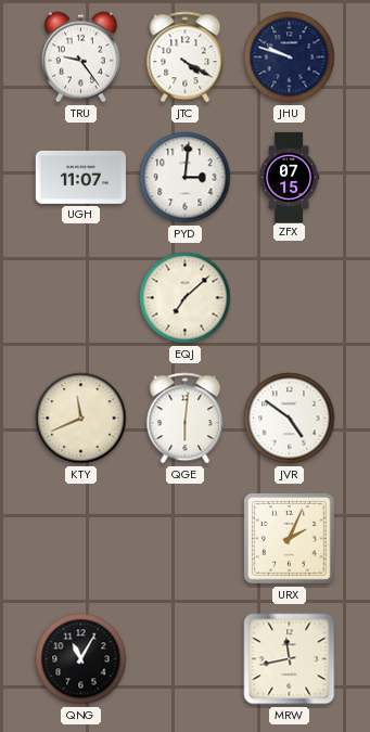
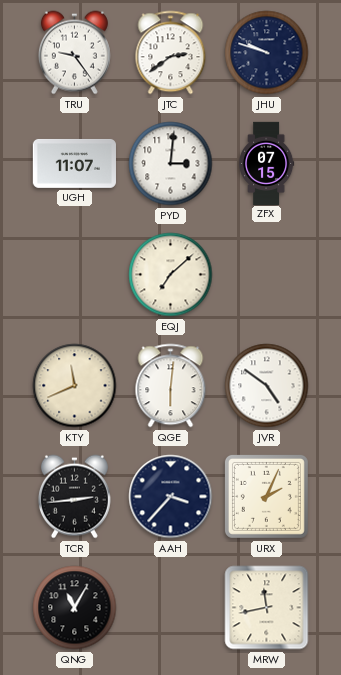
JTC: 4:20 -> 2:39
TCR: none -> 2:44
AAH: none -> 3:37
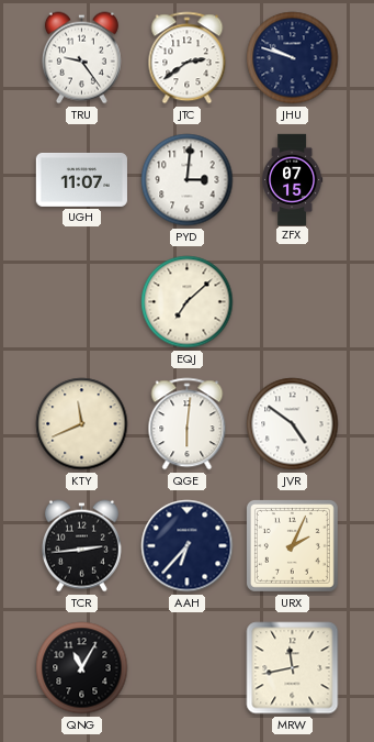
AAH: 3:37 -> 6:37
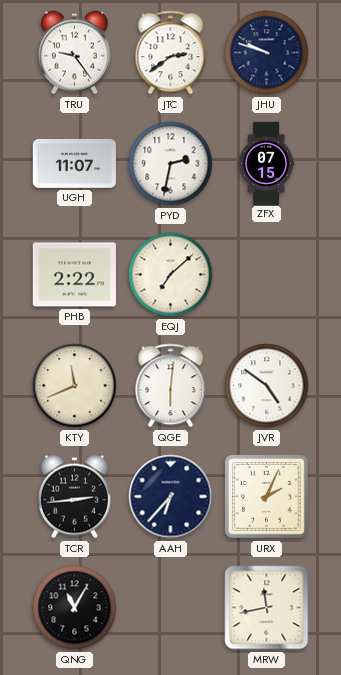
PYD: 3:01 -> 2:32
PHB: none -> 2:22
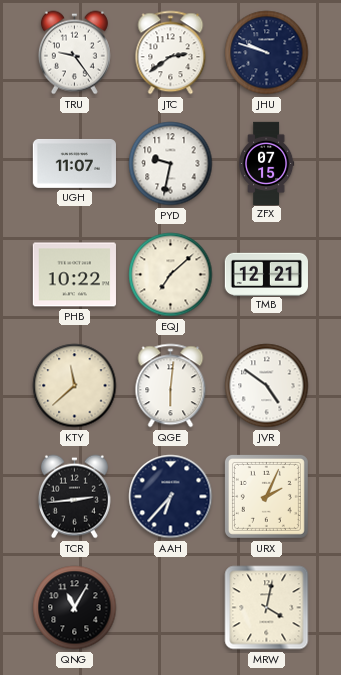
PYD: 2:32 -> 9:32
PHB: 2:22 -> 10:22
TMB: none -> 12:21
KTY: 11:41 -> 11:38
MRW: 11:43 -> 4:02
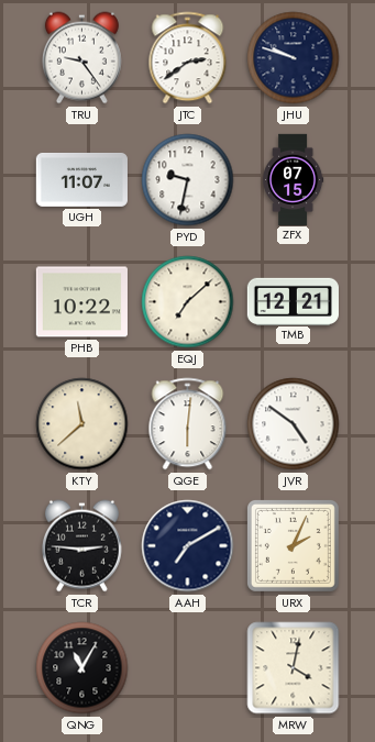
TCR: 2:44 -> 2:46
AAH: 6:37 -> 7:10
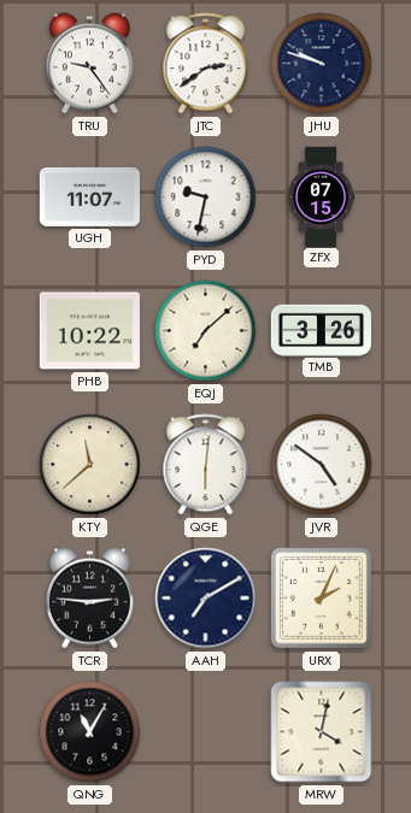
TMB: 12:21 -> 3:26
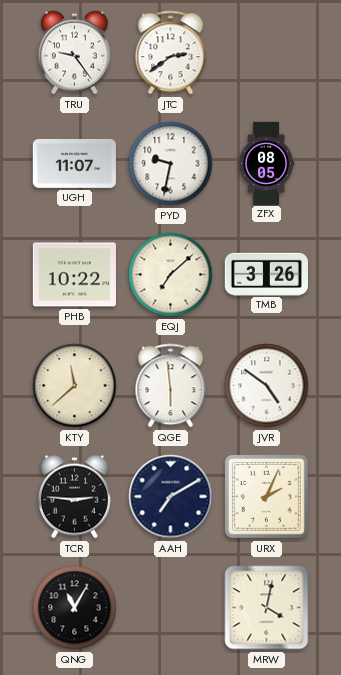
JHU: 9:48 -> none
ZFX: 07:15 -> 08:05
QGE: 6:01 -> 5:59
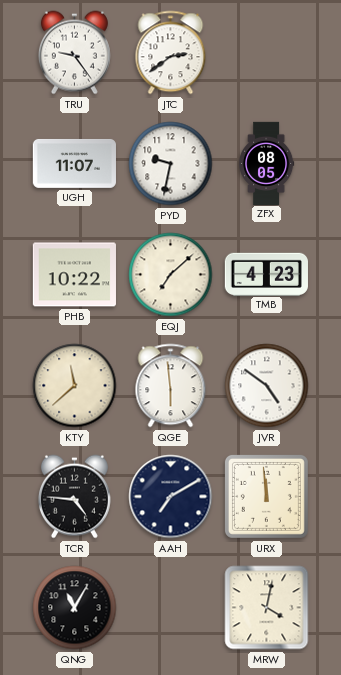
TMB: 3:26 -> 4:23
TCR: 2:46 -> 4:46
URX: 2:04 -> 11:59
